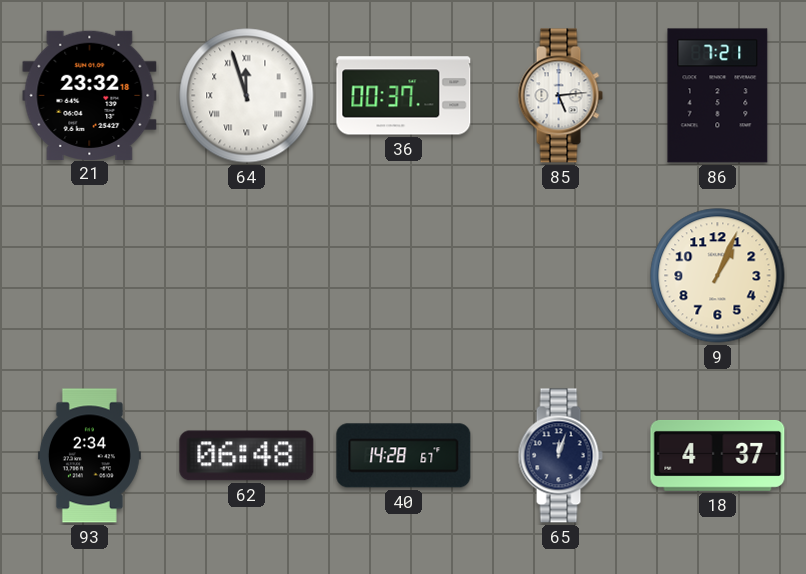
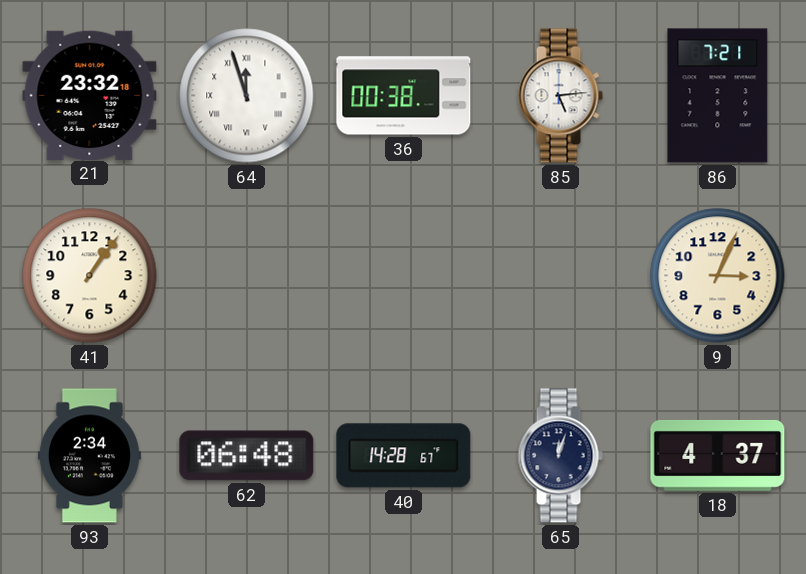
36: 00:37 -> 00:38
41: none -> 1:06
9: 1:04 -> 3:04
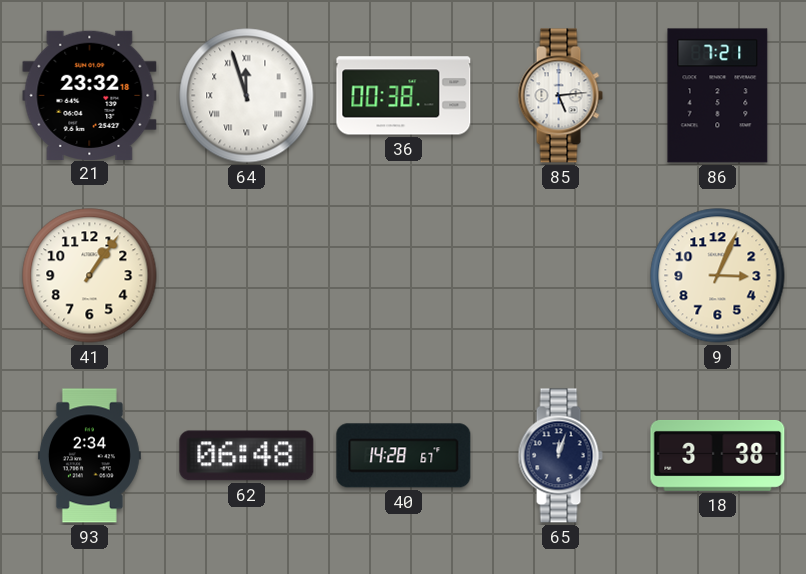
18: 4:37 -> 3:38
